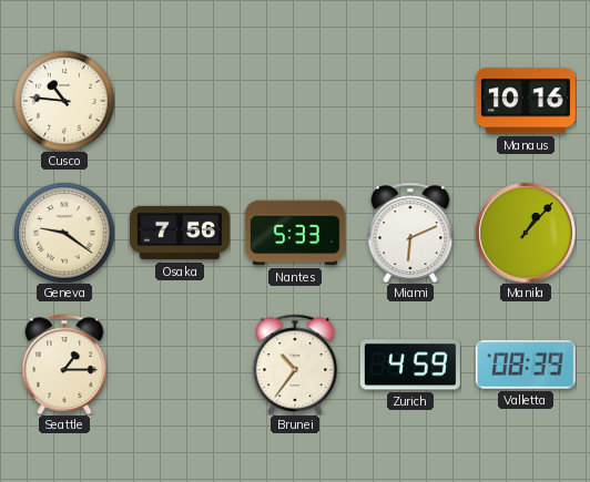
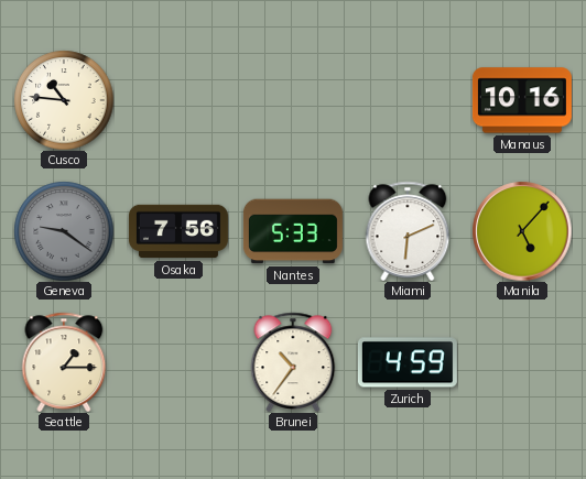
Geneva dial: cream -> grey
Manila: 1:07 -> 5:07
Valletta: 08:39 -> none
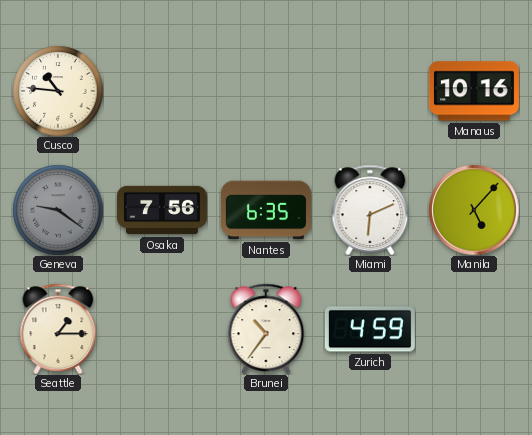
Nantes: 5:33 -> 6:35
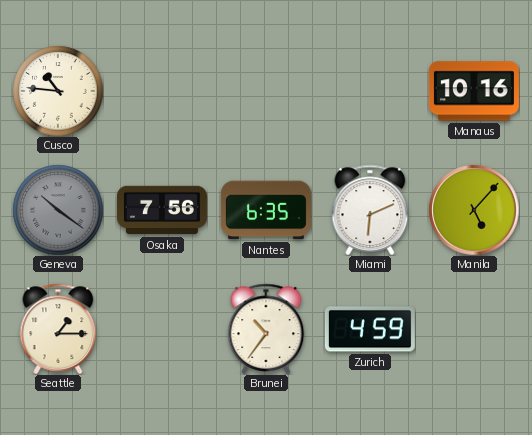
Geneva: 9:21 -> 10:21
